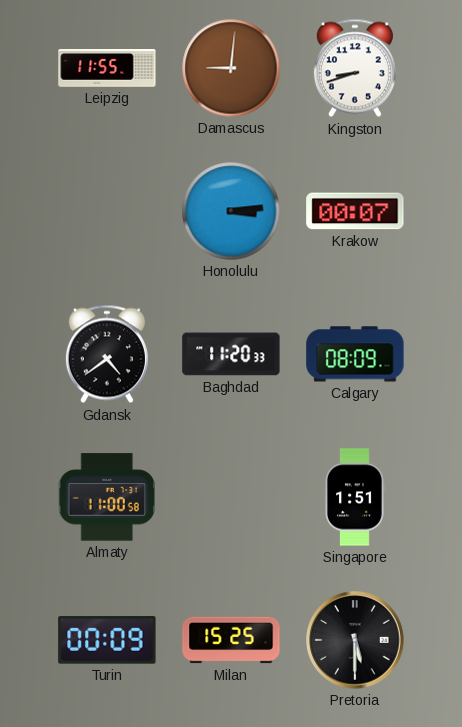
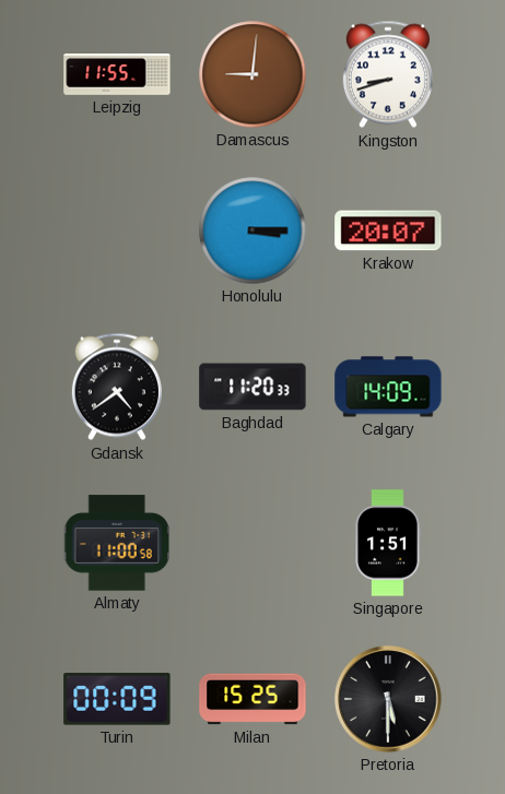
Honolulu: 3:14 -> 3:15
Krakow: 00:07 -> 20:07
Calgary: 08:09 -> 14:09
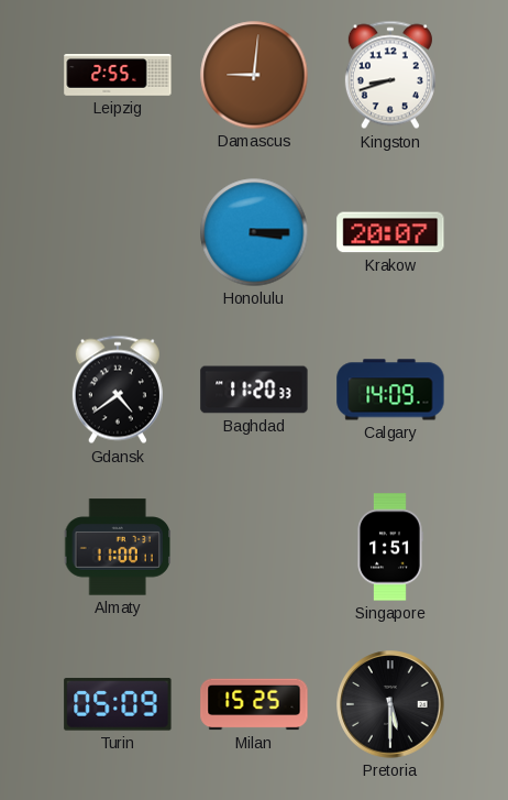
Leipzig: 11:55 -> 2:55
Almaty: 11:00:58 -> 11:00:11
Turin: 00:09 -> 05:09
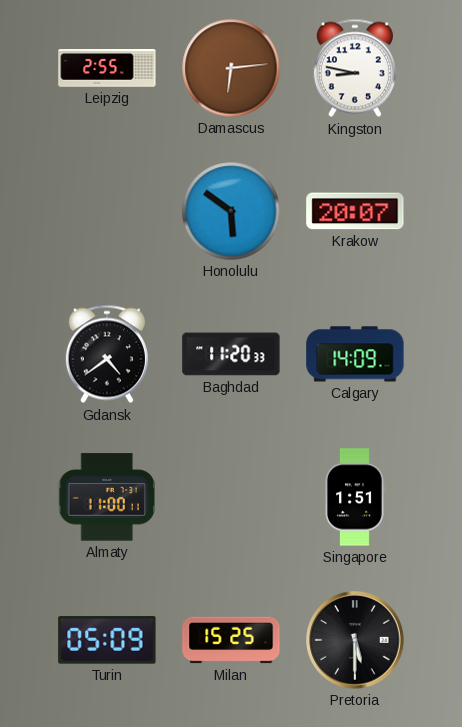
Damascus: 9:01 -> 6:14
Kingston: 8:42 -> 8:47
Honolulu: 3:15 -> 5:51
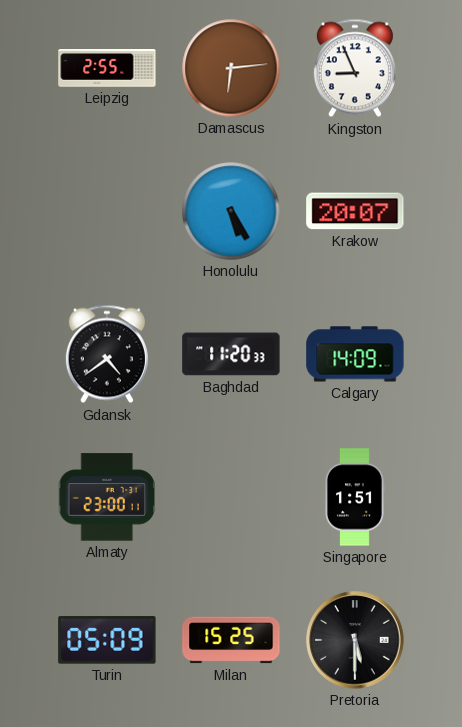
Kingston: 8:47 -> 8:56
Honolulu: 5:51 -> 5:25
Almaty: 11:00 -> 23:00
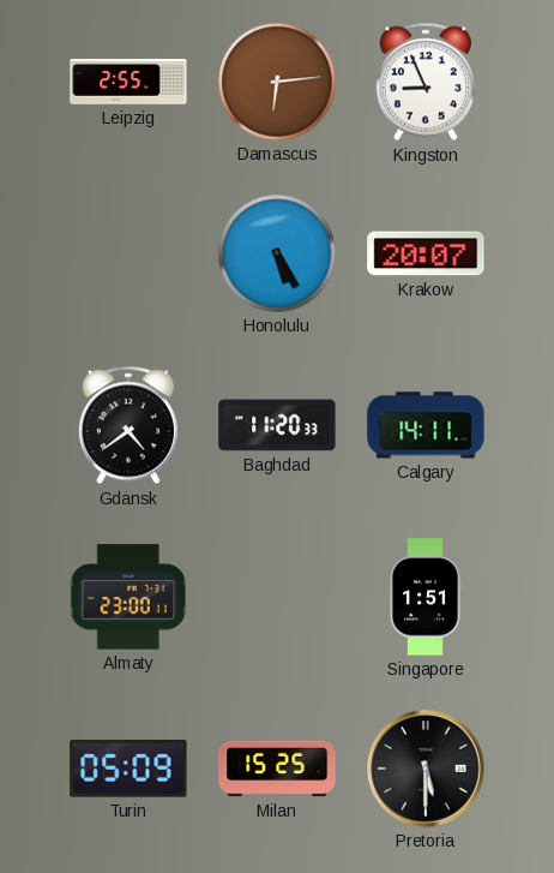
Calgary: 14:09 -> 14:11
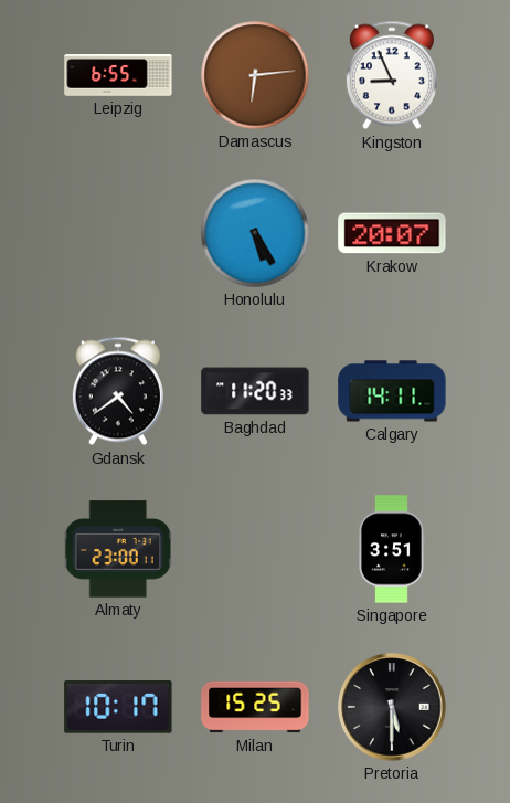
Leipzig: 2:55 -> 6:55
Singapore: 1:51 -> 3:51
Turin: 05:09 -> 10:17
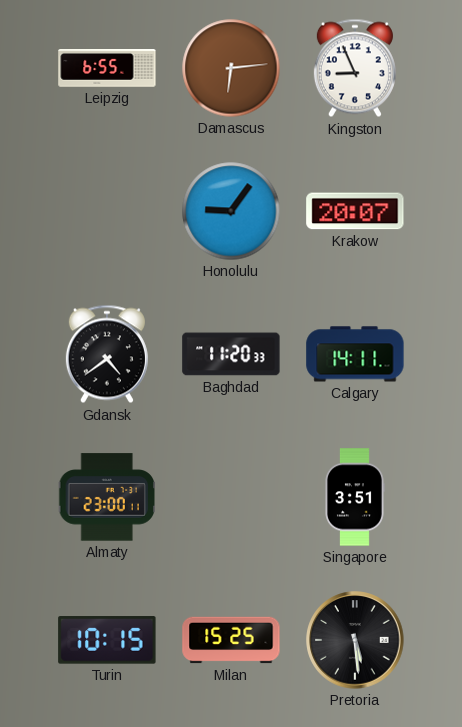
Honolulu: 5:25 -> 9:06
Turin: 10:17 -> 10:15
Pretoria: 5:30 -> 5:29
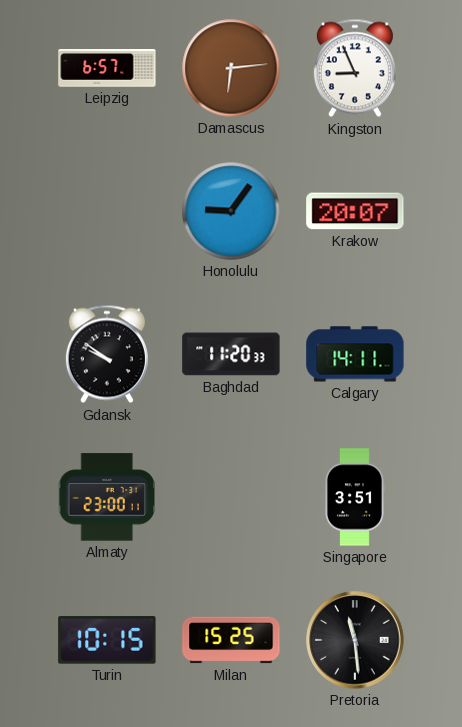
Leipzig: 6:55 -> 6:57
Gdansk: 4:39 -> 9:51
Pretoria: 5:29 -> 11:29
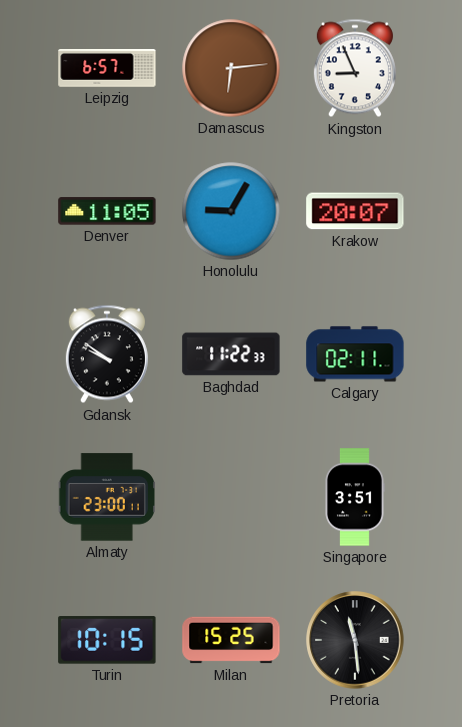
Denver: none -> 11:05
Honolulu: 9:06 -> 9:05
Baghdad: 11:20 -> 11:22
Calgary: 14:11 -> 02:11
